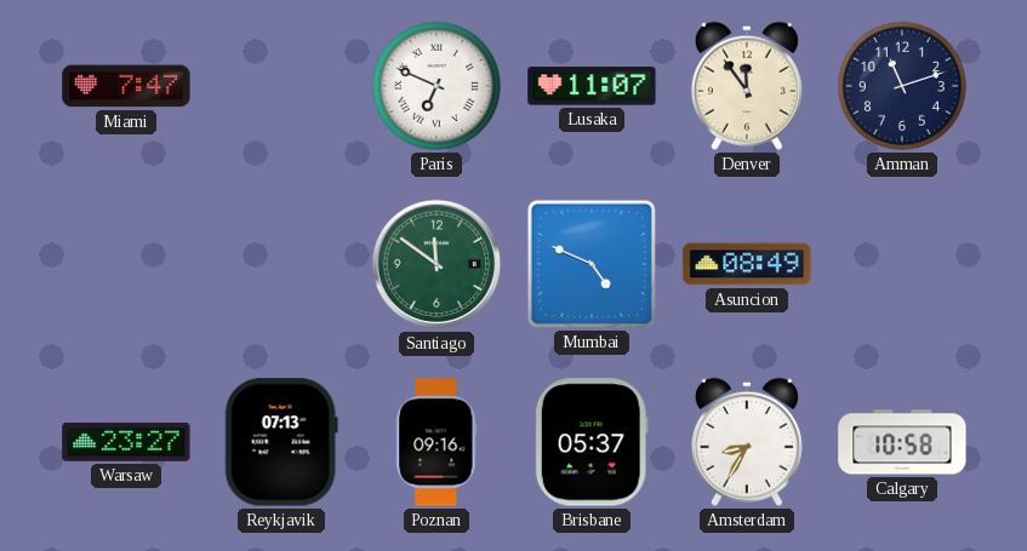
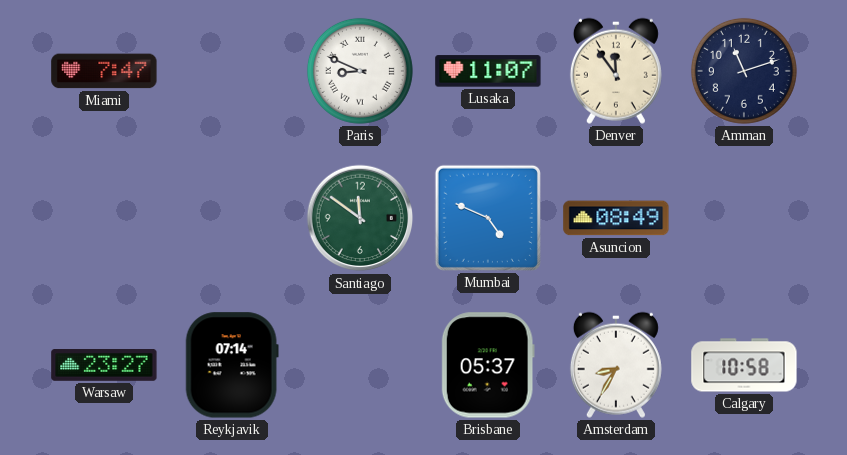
Paris: 6:49 -> 8:49
Reykjavik: 07:13 -> 07:14
Poznan: 09:16 -> none
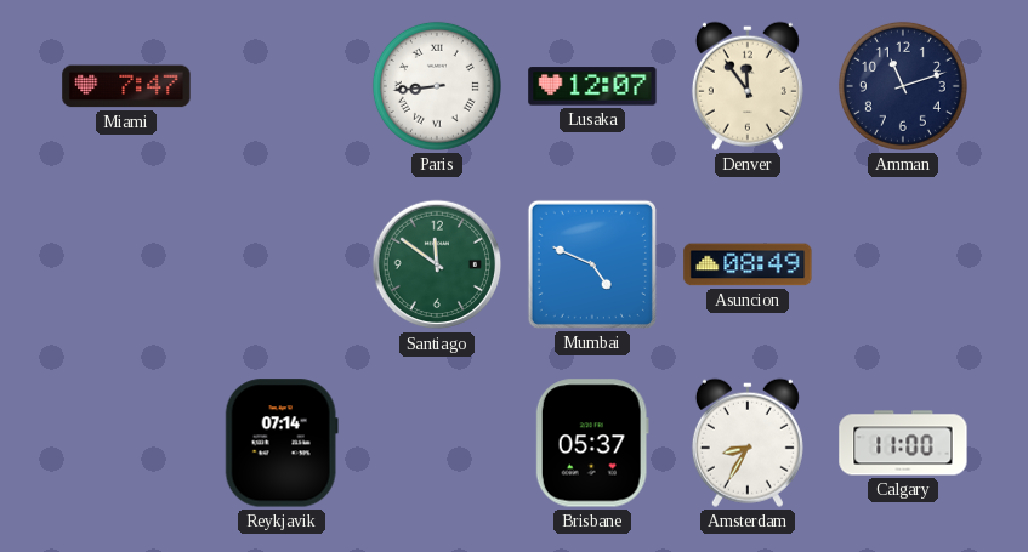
Paris: 8:49 -> 8:44
Lusaka: 11:07 -> 12:07
Warsaw: 23:27 -> none
Calgary: 10:58 -> 11:00
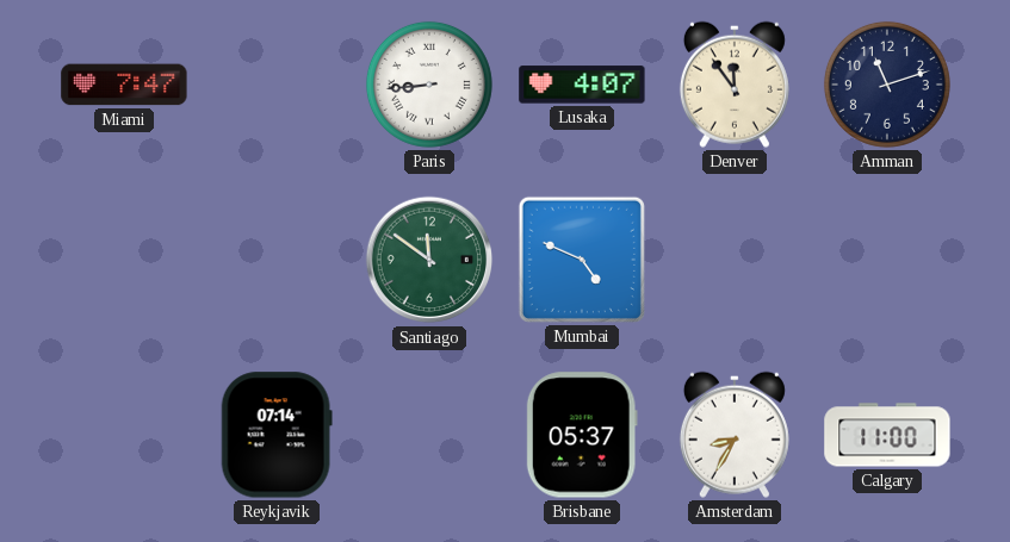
Lusaka: 12:07 -> 4:07
Asuncion: 08:49 -> none
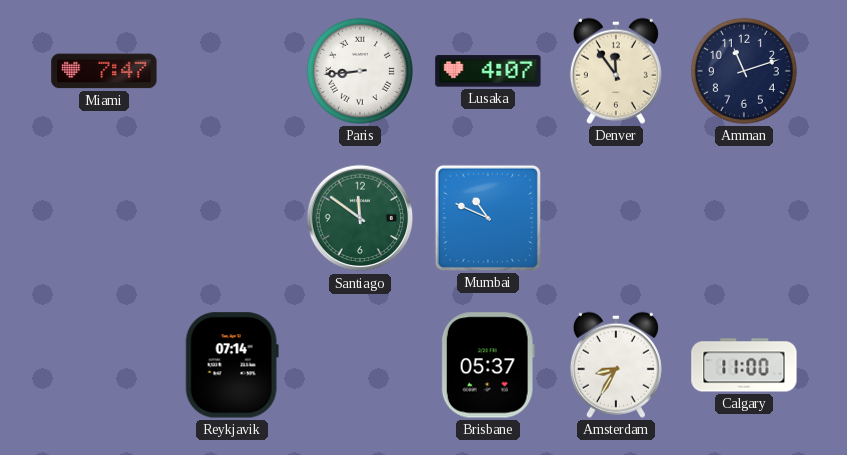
Mumbai: 4:49 -> 10:49
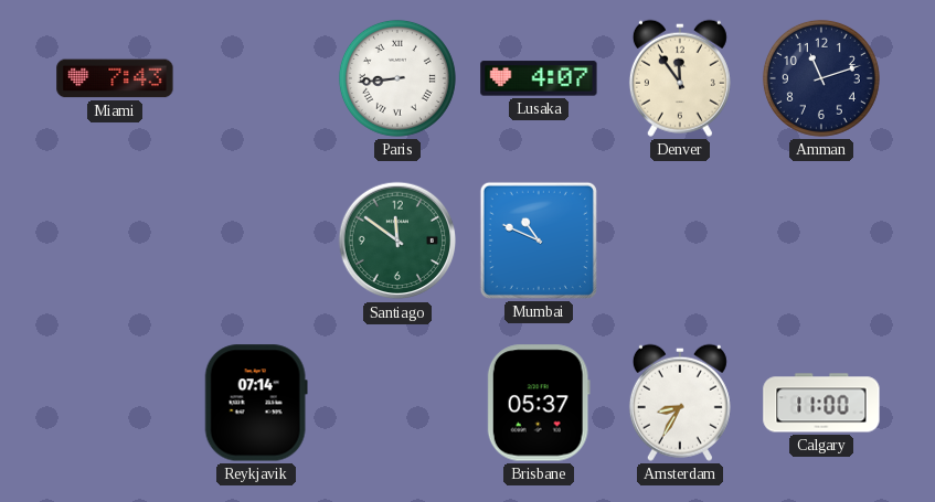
Miami: 7:47 -> 7:43
